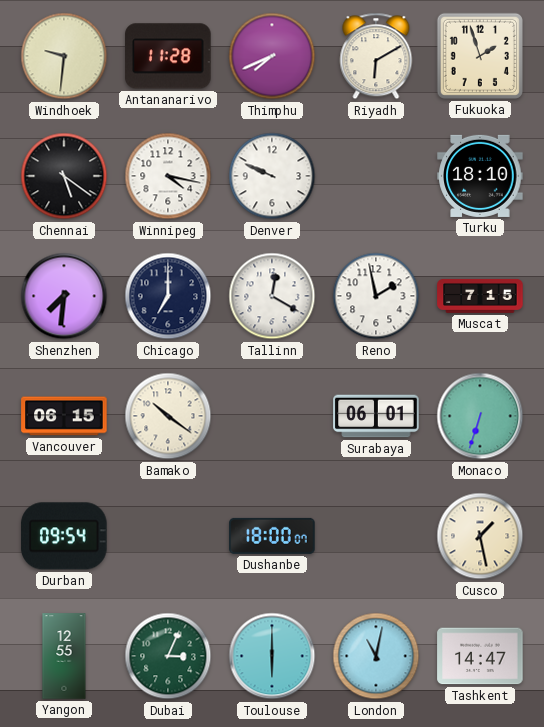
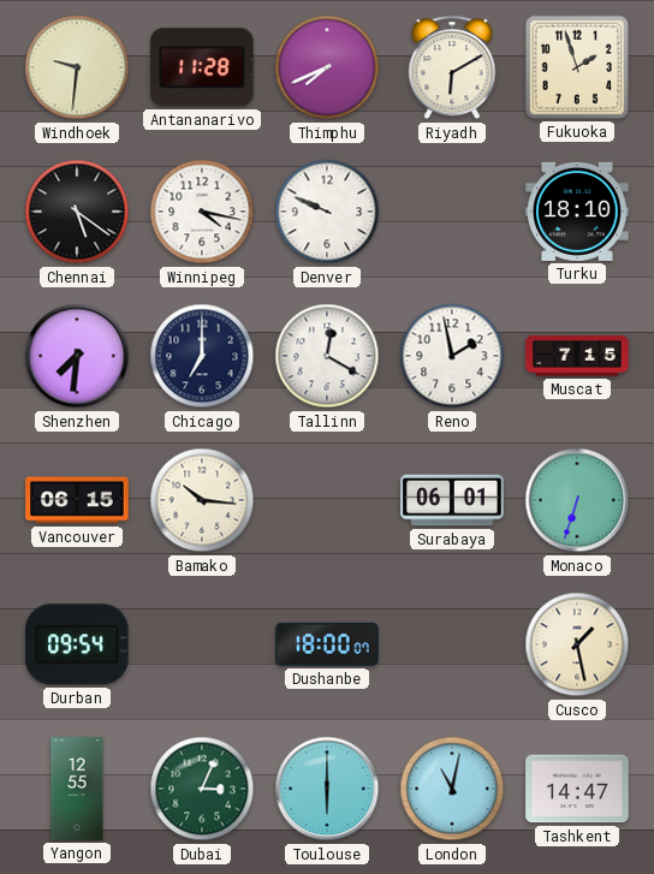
Bamako: 10:21 -> 10:16
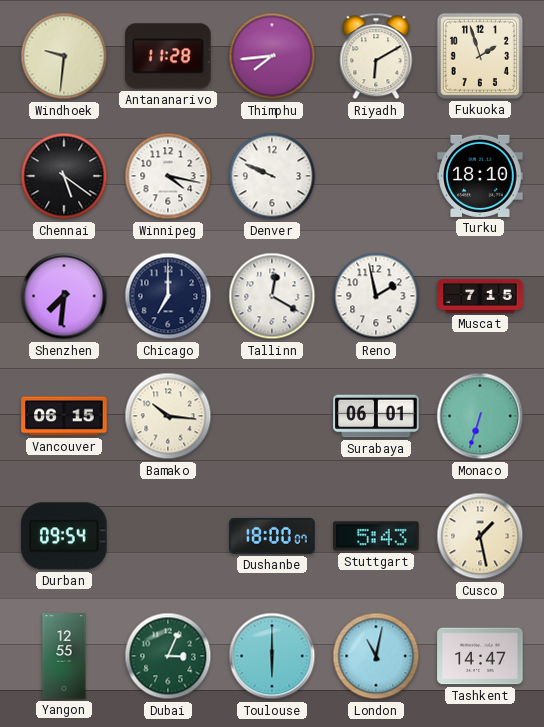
Thimphu: 7:41 -> 7:44
Stuttgart: none -> 5:43
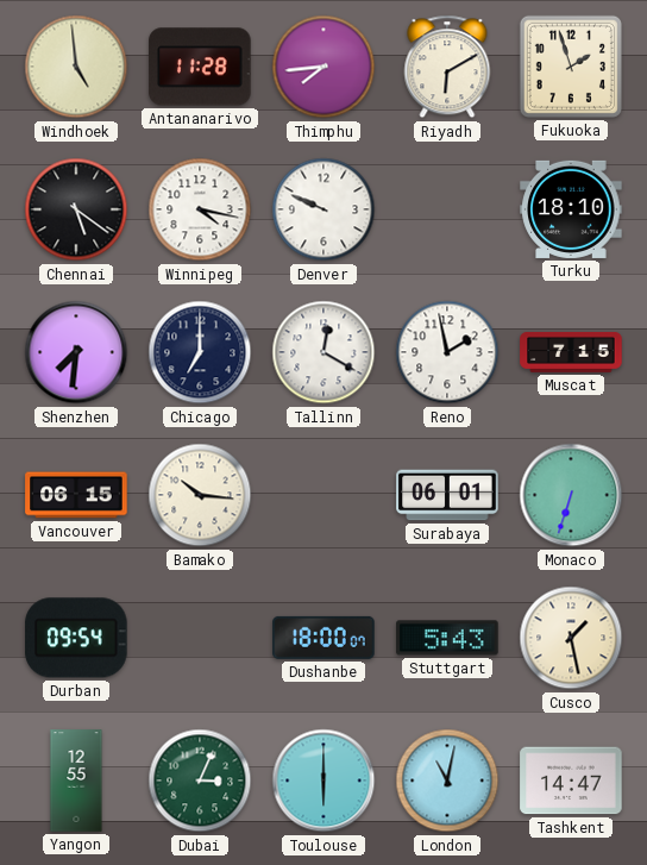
Windhoek: 9:31 -> 4:59
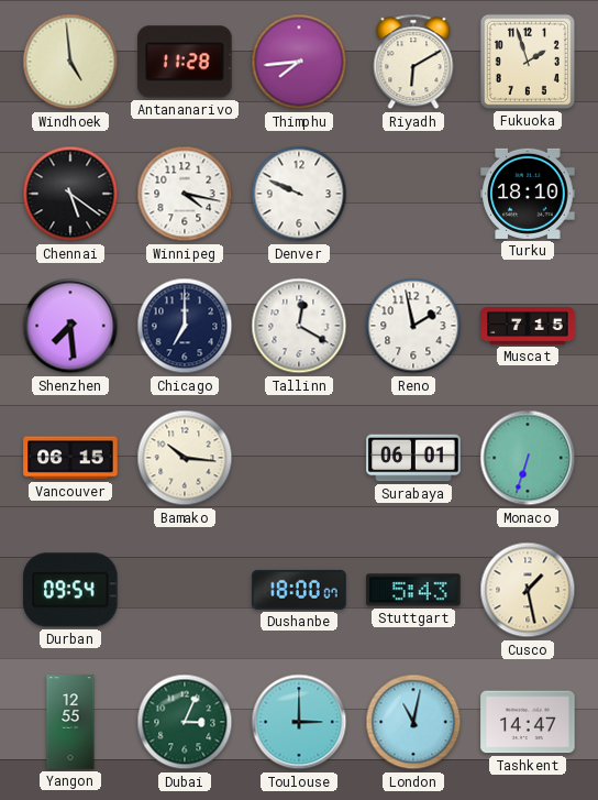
Shenzhen: 7:31 -> 7:29
Toulouse: 6:00 -> 3:00
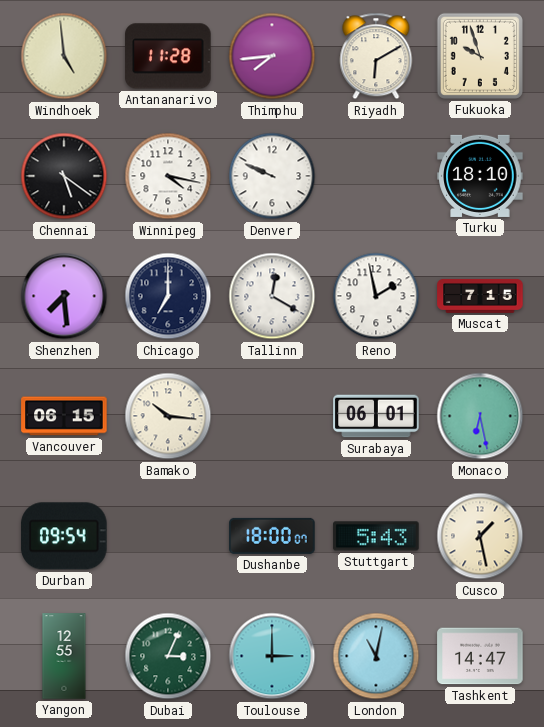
Fukuoka: 1:57 -> 9:57
Monaco: 6:33 -> 6:28
